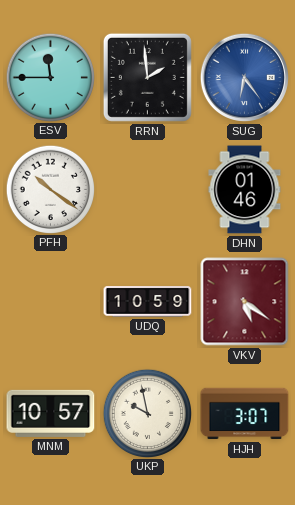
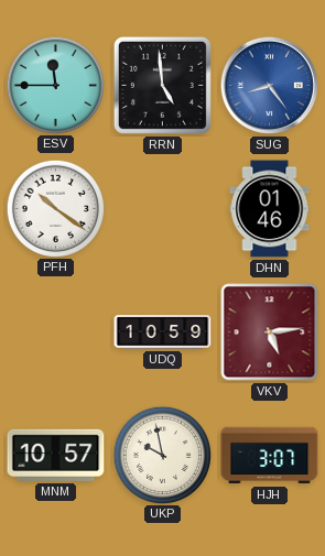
RRN: 1:59 -> 4:59
SUG: 6:24 -> 8:24
VKV: 5:21 -> 5:14
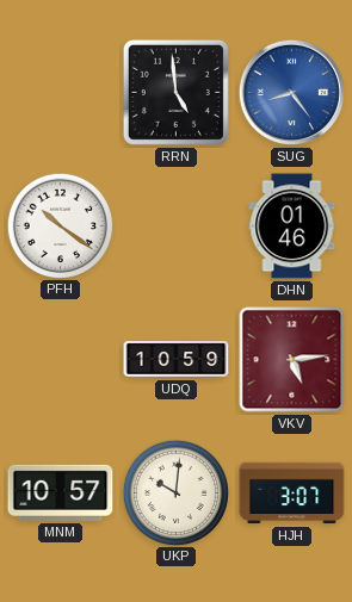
ESV: 11:45 -> none
UKP: 9:58 -> 10:01
